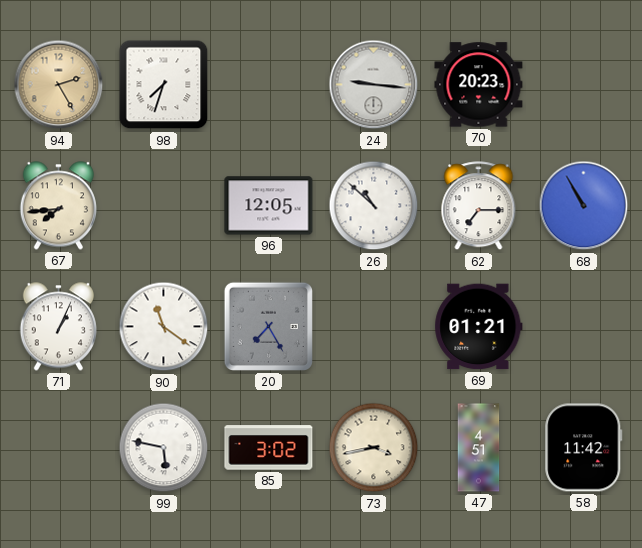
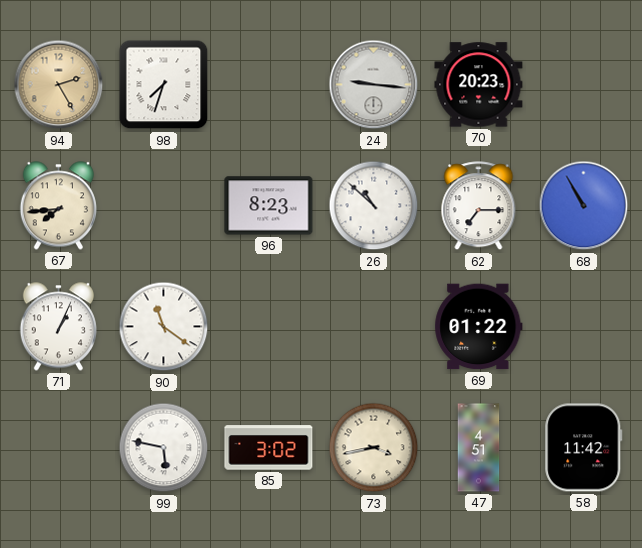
96: 12:05 -> 8:23
20: 7:25 -> none
69: 01:21 -> 01:22
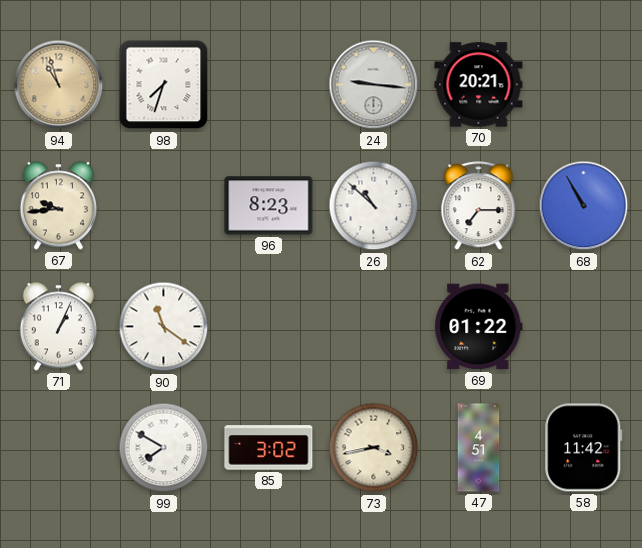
94: 2:25 -> 10:57
70: 20:23 -> 20:21
67: 7:44 -> 9:44
99: 5:47 -> 7:50
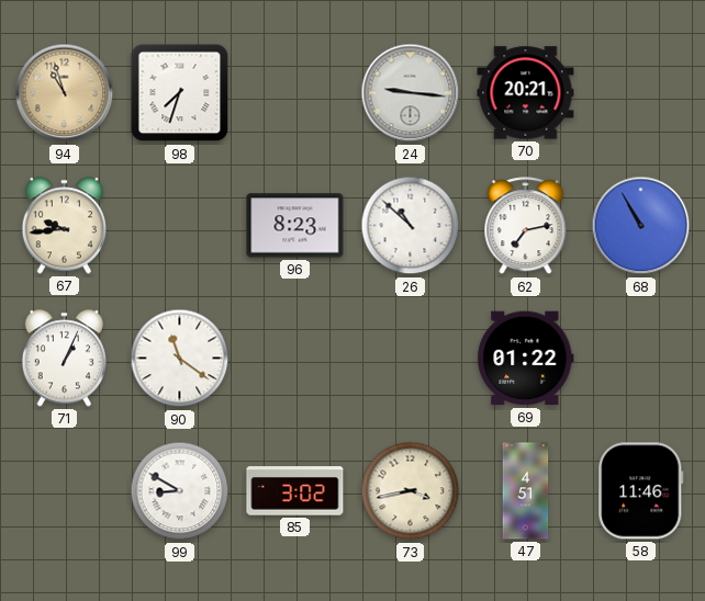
62: 7:15 -> 7:13
99: 7:50 -> 8:50
58: 11:42 -> 11:46
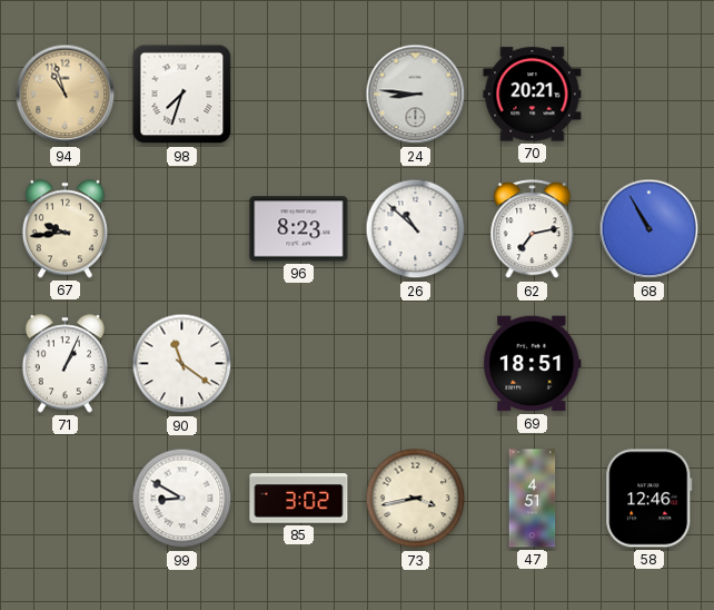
24: 9:16 -> 8:46
69: 01:22 -> 18:51
58: 11:46 -> 12:46
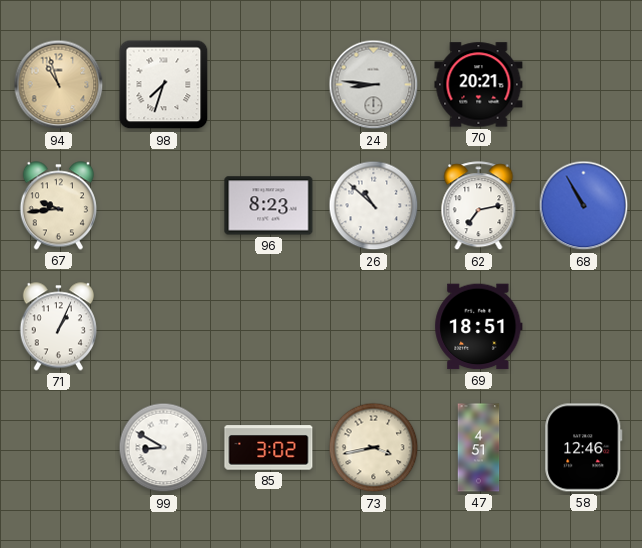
90: 11:21 -> none
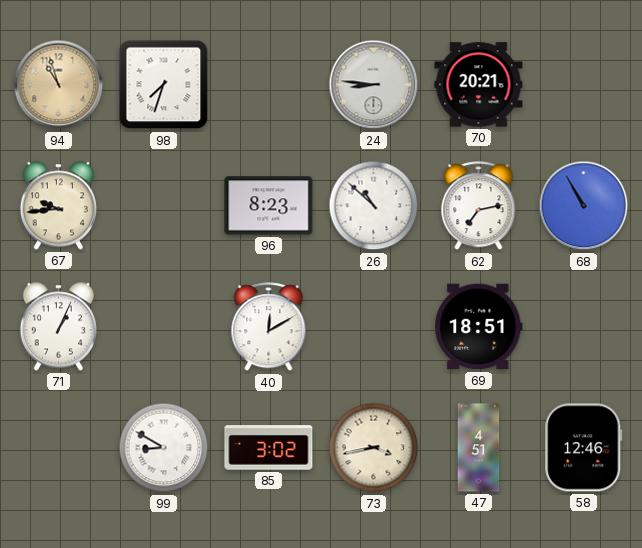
40: none -> 12:10
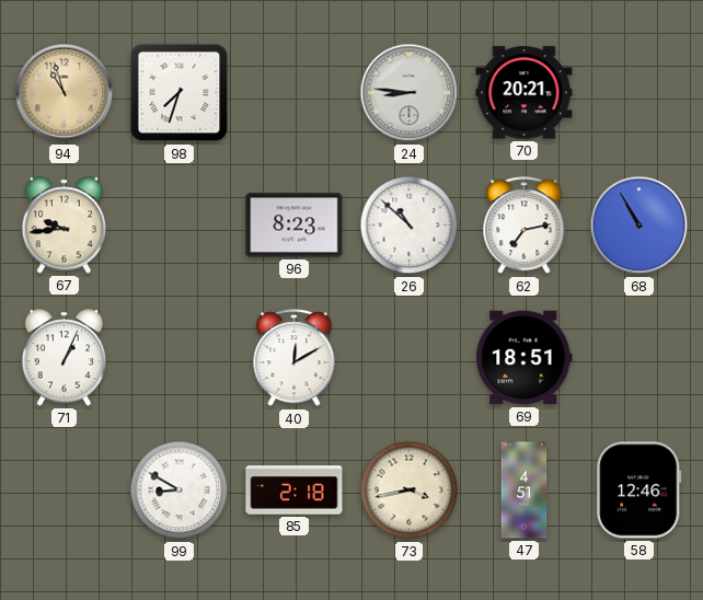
85: 3:02 -> 2:18
